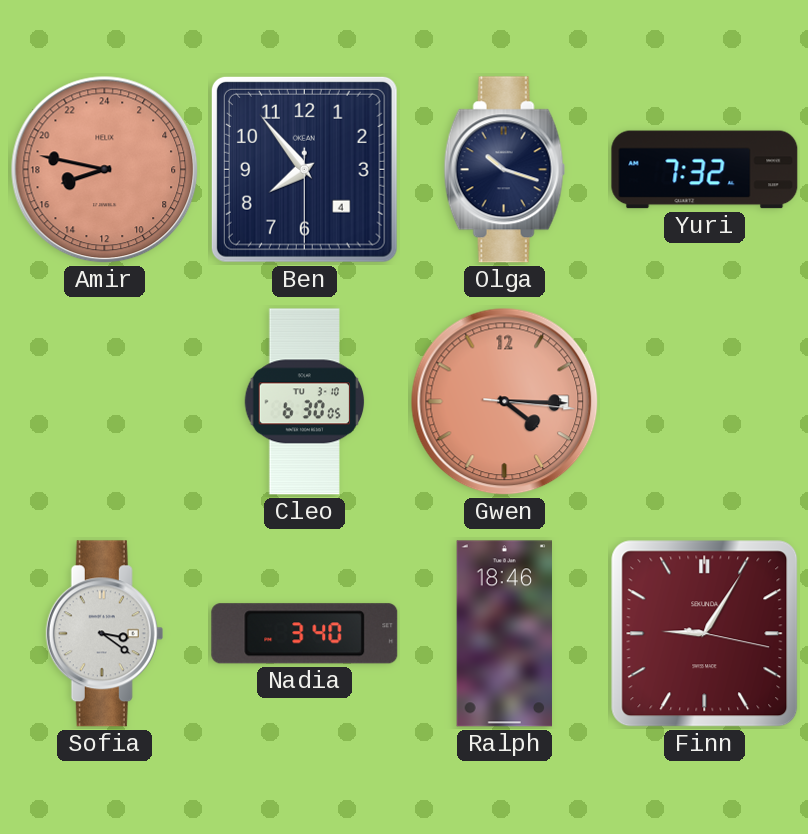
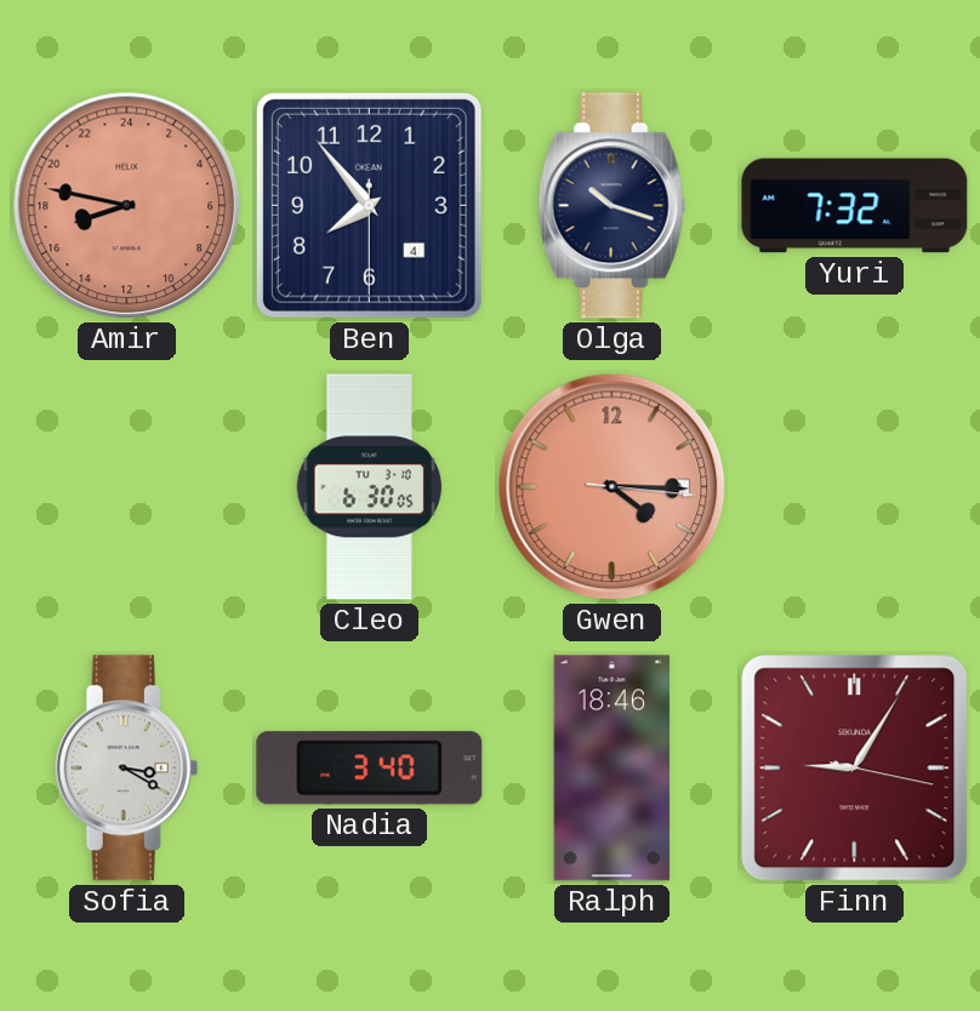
Sofia: 3:21 -> 3:20
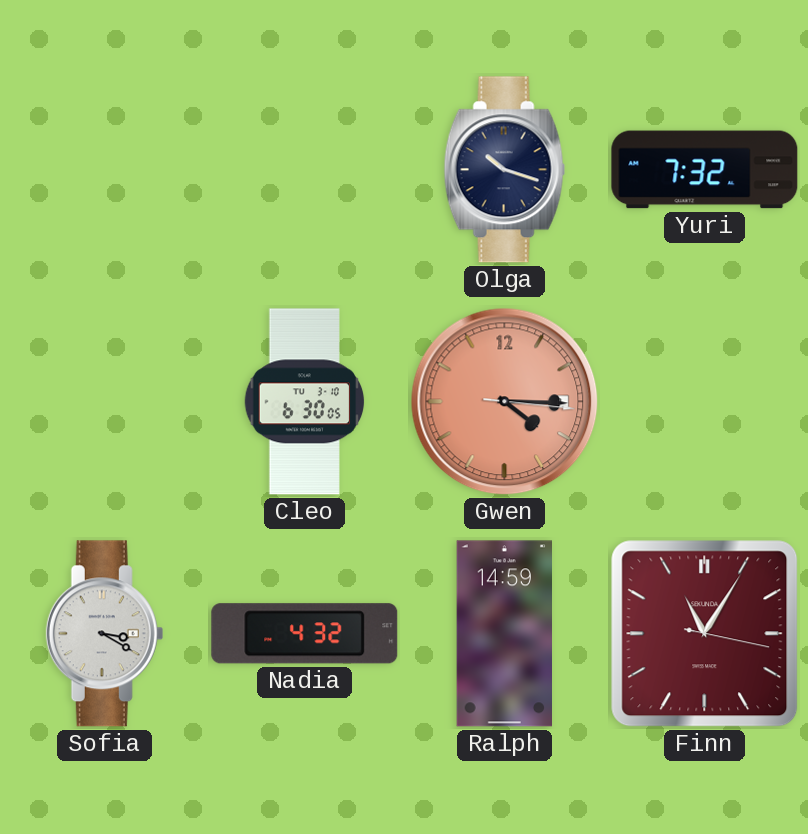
Amir: 16:47 -> none
Ben: 7:53 -> none
Nadia: 3:40 -> 4:32
Ralph: 18:46 -> 14:59
Finn: 9:05 -> 11:05
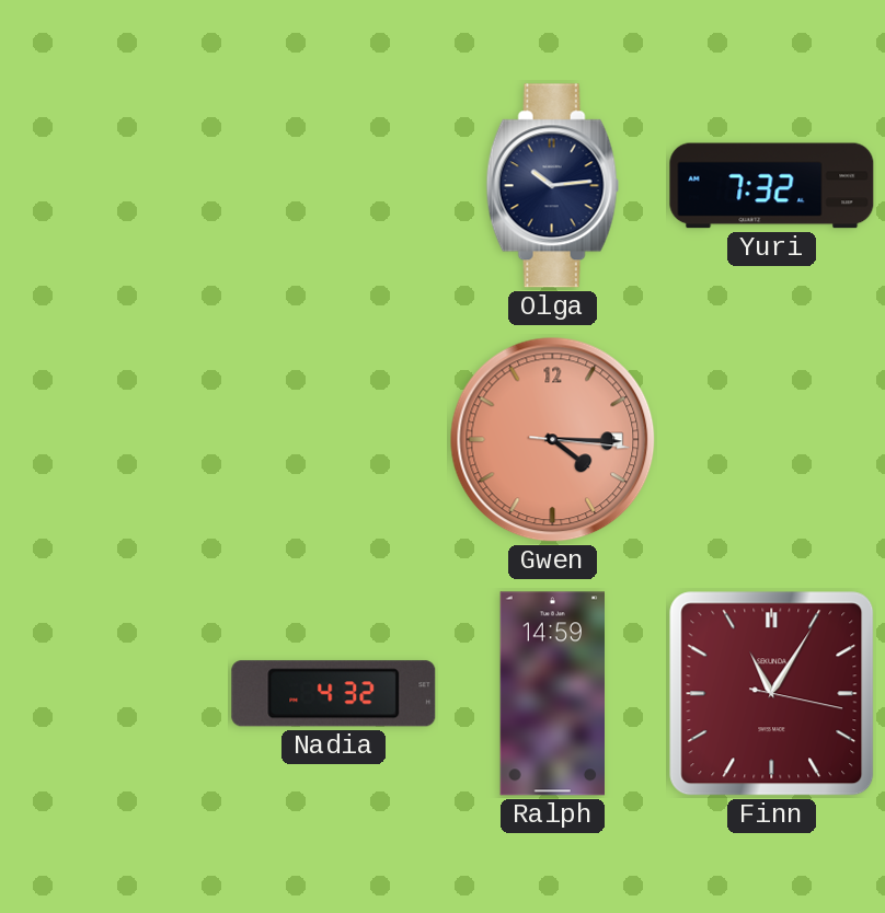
Olga: 10:18 -> 10:14
Cleo: 6:30 -> none
Sofia: 3:20 -> none
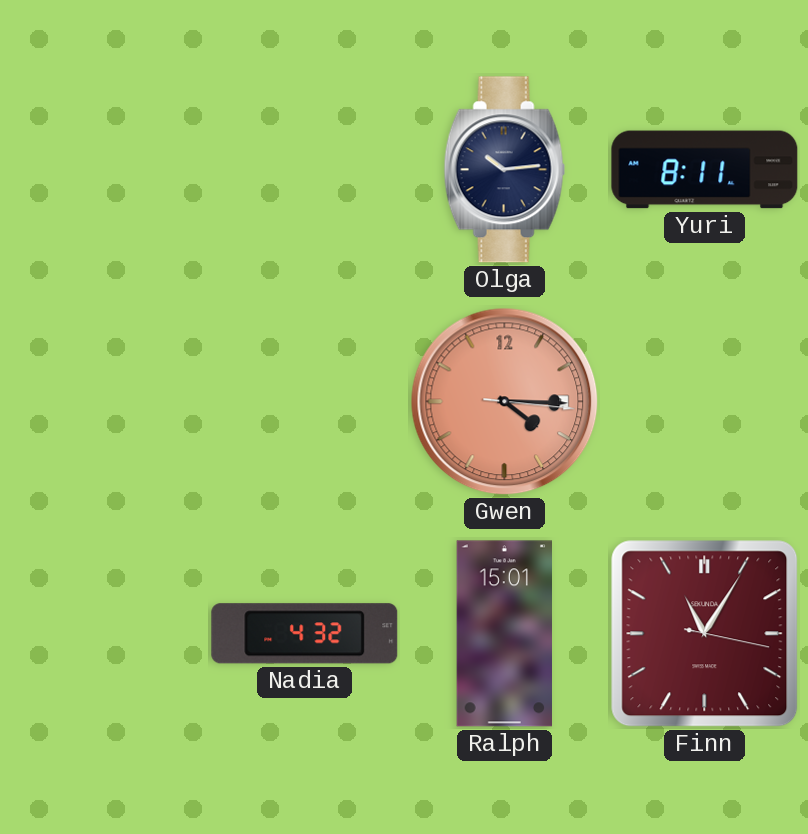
Yuri: 7:32 -> 8:11
Ralph: 14:59 -> 15:01
